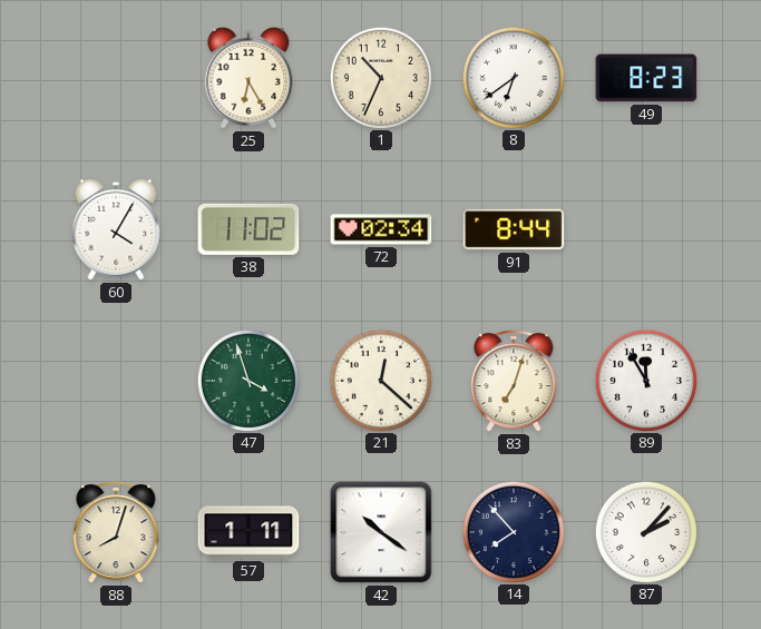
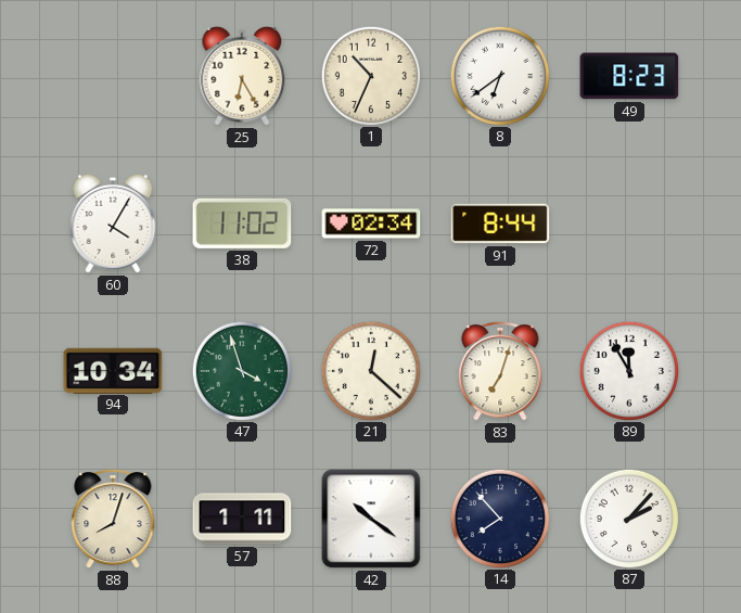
94: none -> 10:34
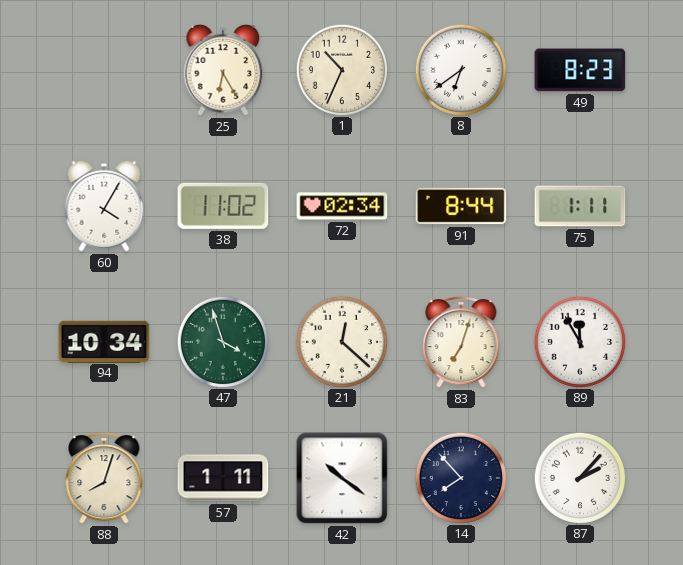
75: none -> 1:11
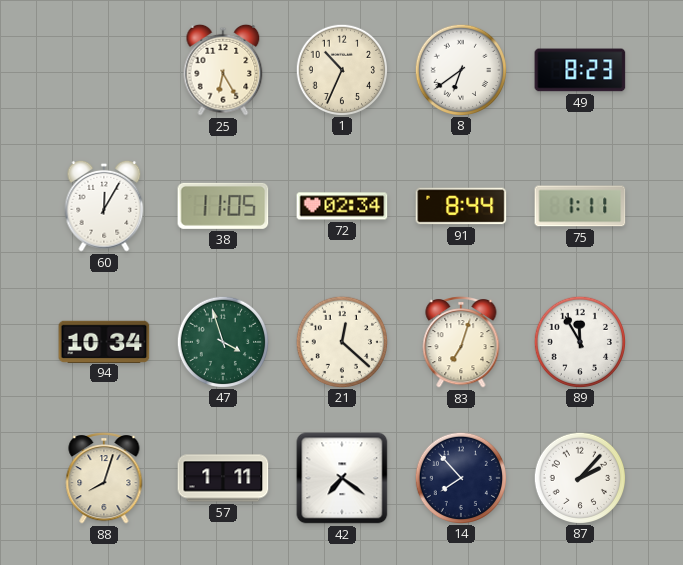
60: 4:05 -> 12:05
38: 11:02 -> 11:05
42: 10:21 -> 7:21
